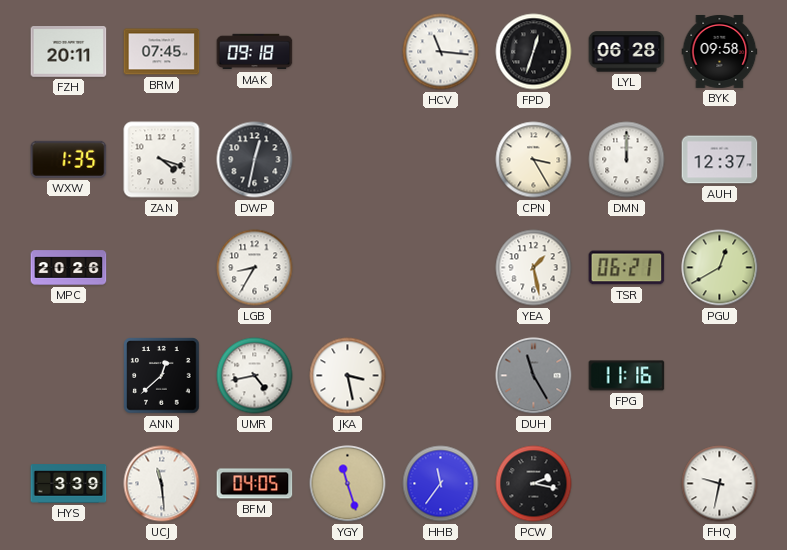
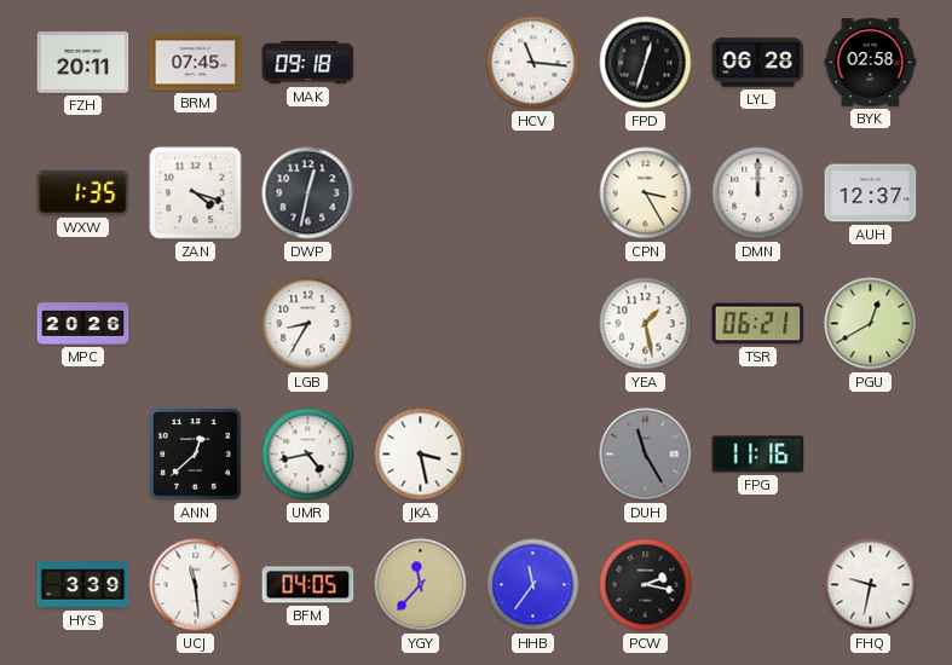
BYK: 09:58 -> 02:58
YGY: 11:27 -> 11:37
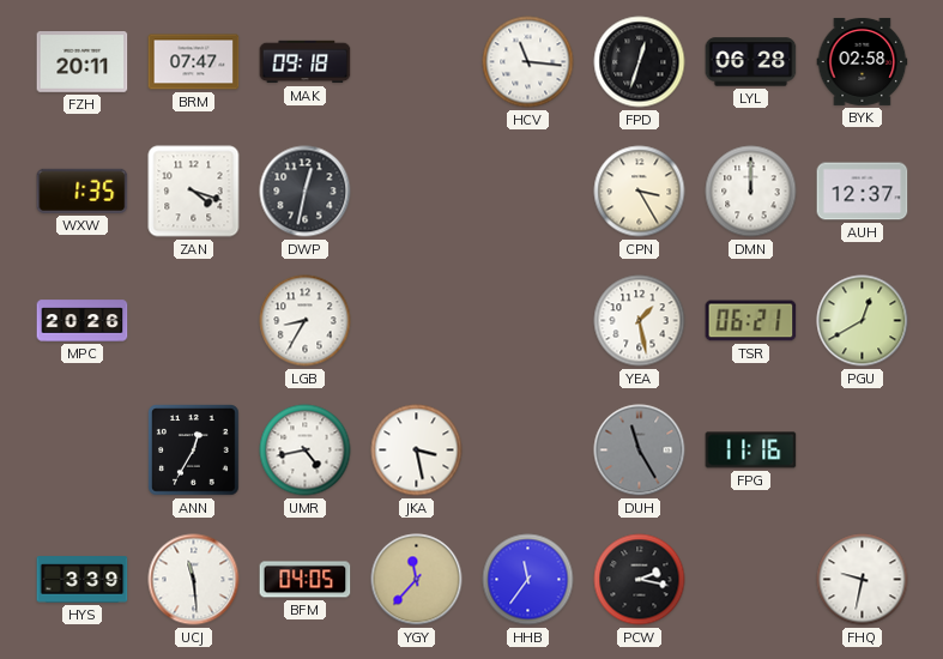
BRM: 07:45 -> 07:47
ANN: 12:38 -> 12:35
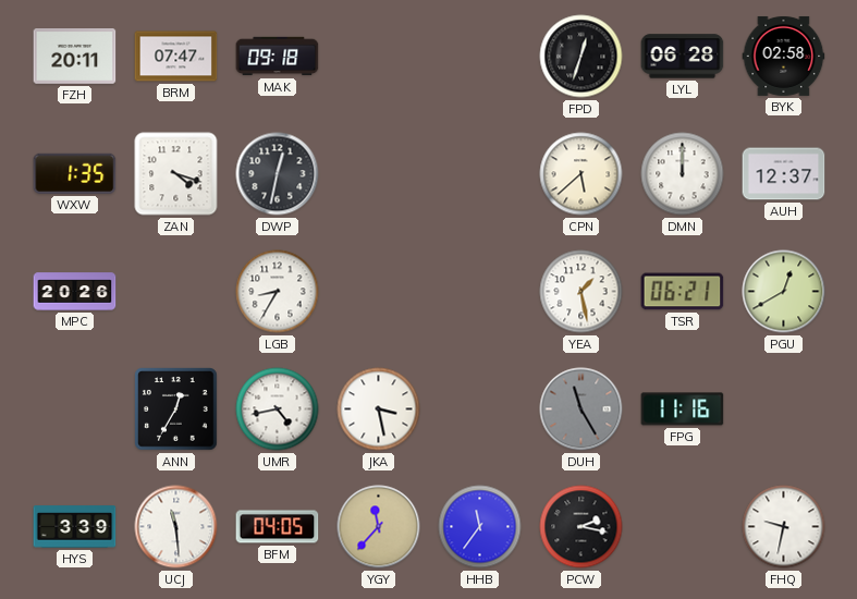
HCV: 11:16 -> none
CPN: 3:25 -> 5:38
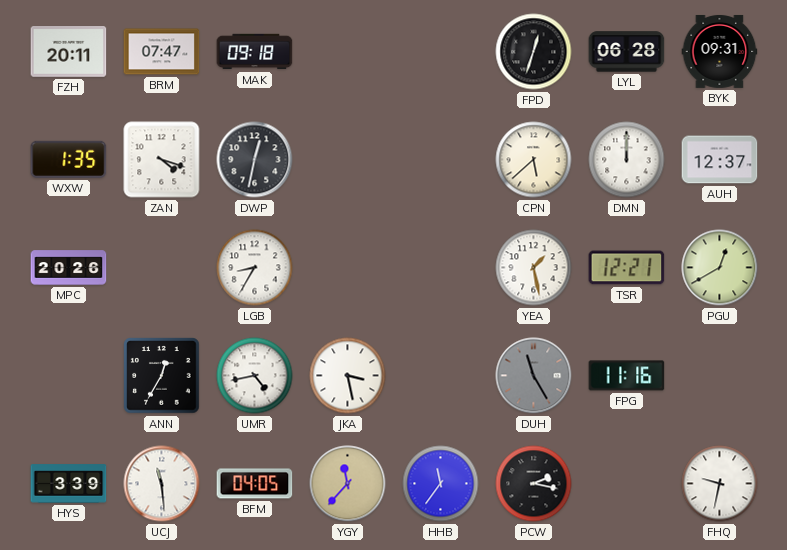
BYK: 02:58 -> 09:31
TSR: 06:21 -> 12:21
